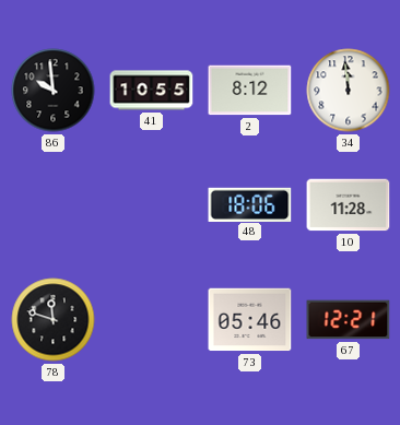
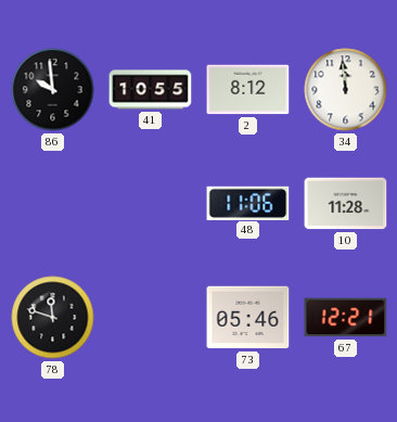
48: 18:06 -> 11:06
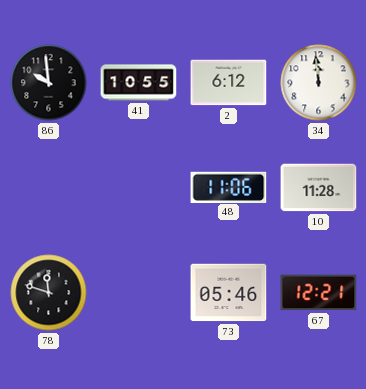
2: 8:12 -> 6:12
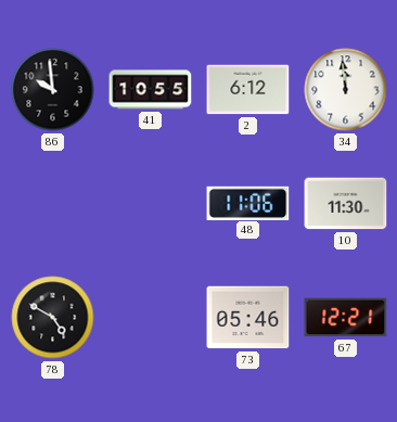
10: 11:28 -> 11:30
78: 11:48 -> 4:50
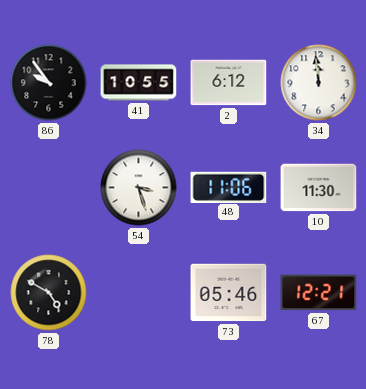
86: 9:59 -> 9:54
54: none -> 3:27
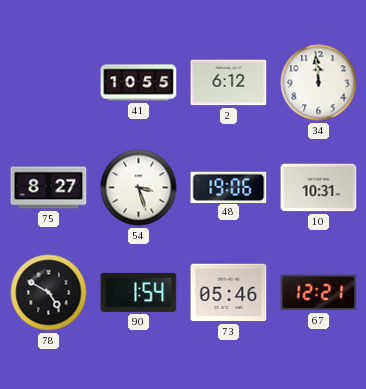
86: 9:54 -> none
75: none -> 8:27
48: 11:06 -> 19:06
10: 11:30 -> 10:31
90: none -> 1:54
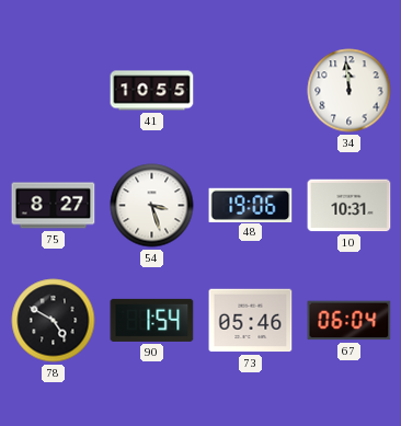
2: 6:12 -> none
67: 12:21 -> 06:04
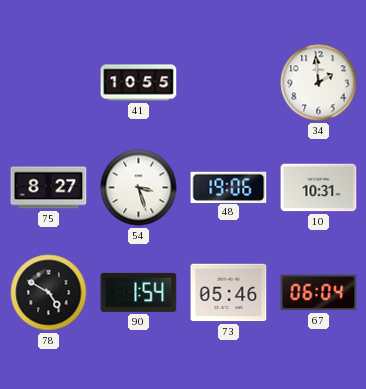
34: 11:59 -> 1:59
